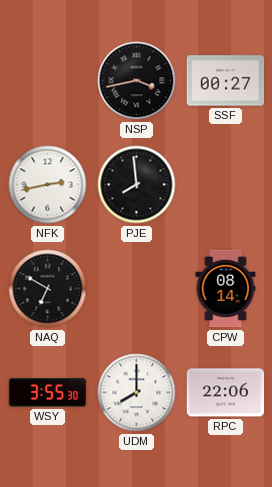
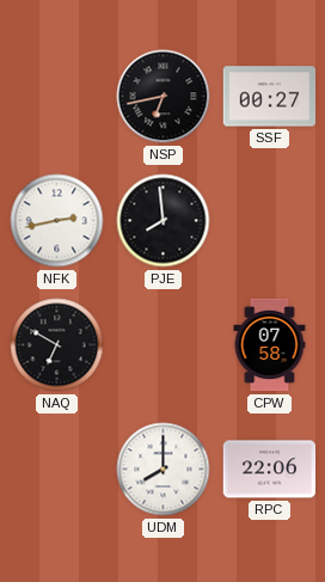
NSP: 3:43 -> 6:43
CPW: 08:14 -> 07:58
WSY: 3:55 -> none
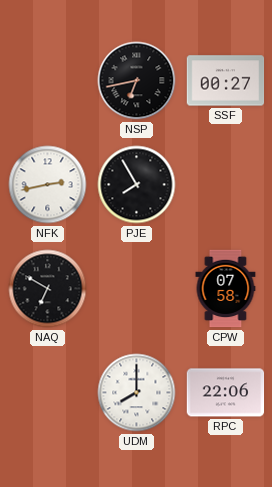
PJE: 7:59 -> 7:55
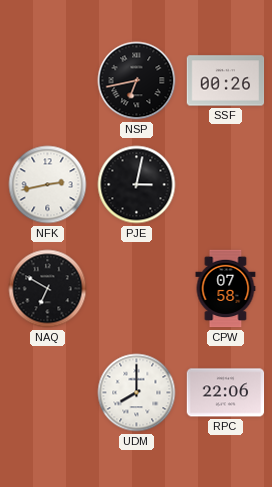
SSF: 00:27 -> 00:26
PJE: 7:55 -> 3:02
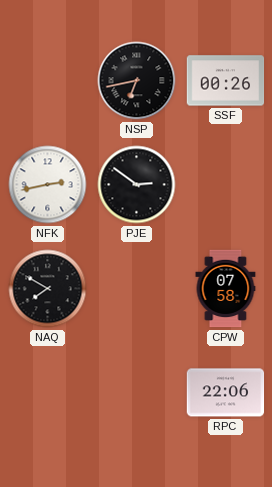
PJE: 3:02 -> 2:51
NAQ: 6:50 -> 7:50
UDM: 8:00 -> none
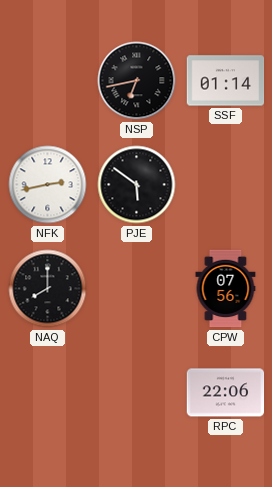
SSF: 00:26 -> 01:14
PJE: 2:51 -> 5:51
NAQ: 7:50 -> 8:00
CPW: 07:58 -> 07:56
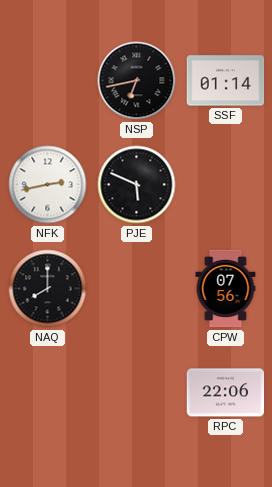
PJE: 5:51 -> 5:49
